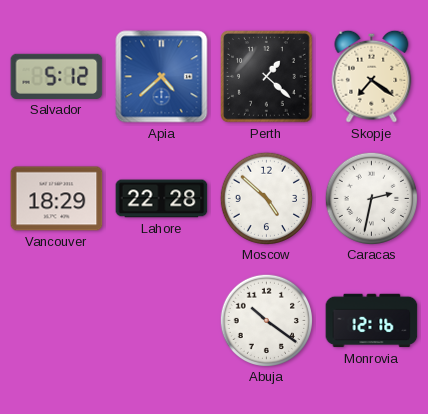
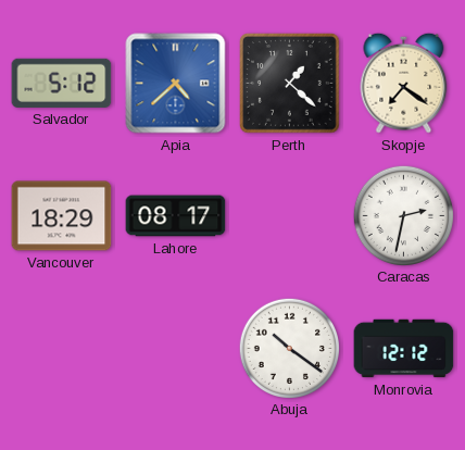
Lahore: 22:28 -> 08:17
Moscow: 4:52 -> none
Monrovia: 12:16 -> 12:12
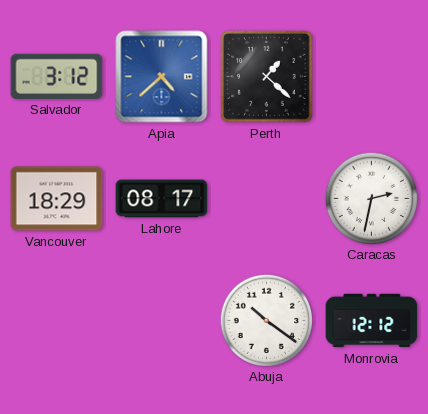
Salvador: 5:12 -> 3:12
Skopje: 7:21 -> none
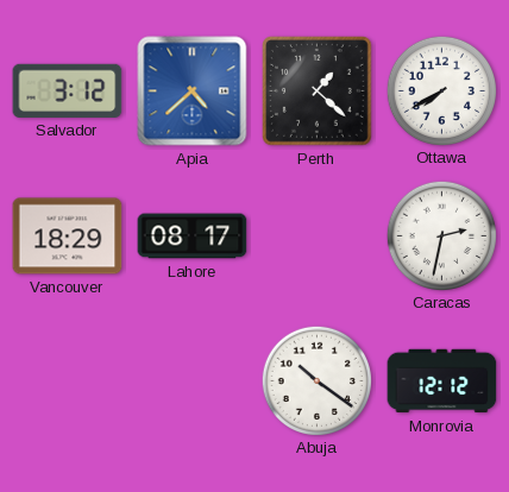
Ottawa: none -> 7:40
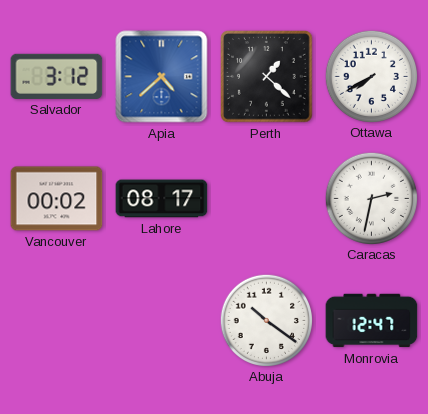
Vancouver: 18:29 -> 00:02
Monrovia: 12:12 -> 12:47
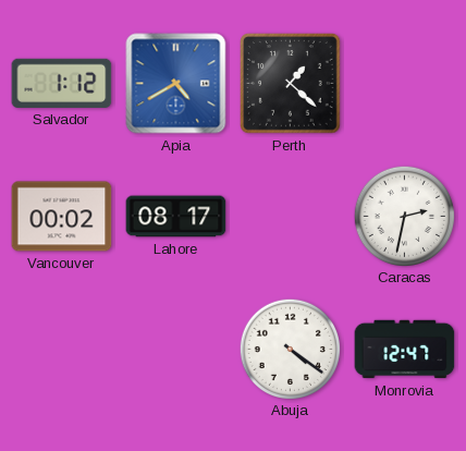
Salvador: 3:12 -> 1:12
Apia: 4:38 -> 4:40
Ottawa: 7:40 -> none
Abuja: 10:21 -> 4:21
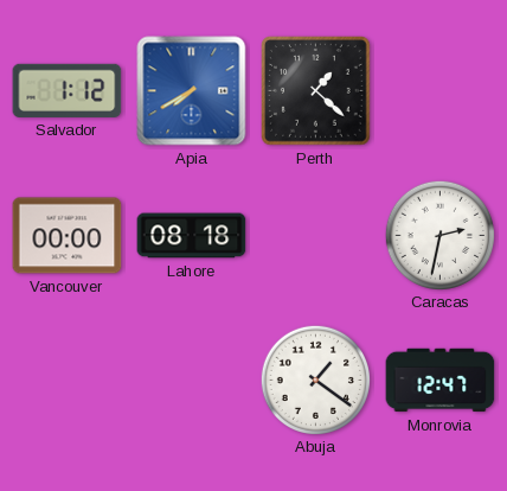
Apia: 4:40 -> 7:40
Vancouver: 00:02 -> 00:00
Lahore: 08:17 -> 08:18
Abuja: 4:21 -> 1:21
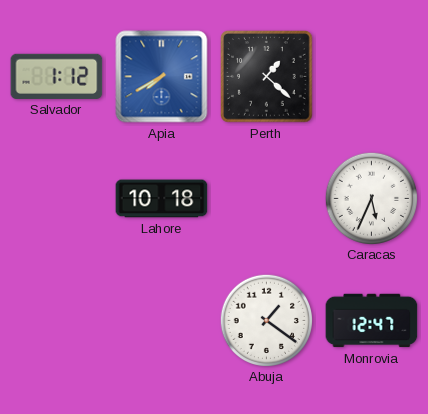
Vancouver: 00:00 -> none
Lahore: 08:18 -> 10:18
Caracas: 2:32 -> 5:34
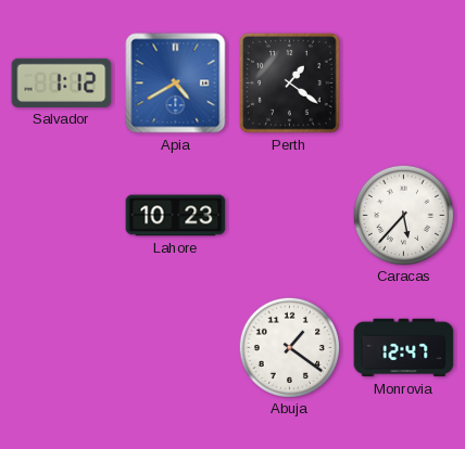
Apia: 7:40 -> 4:40
Perth: 1:22 -> 1:21
Lahore: 10:18 -> 10:23
Caracas: 5:34 -> 5:37
